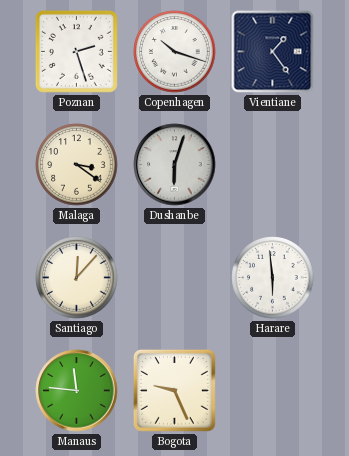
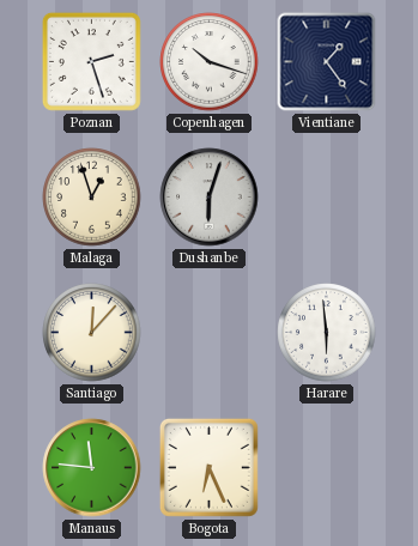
Malaga: 3:21 -> 12:57
Bogota: 9:26 -> 6:26
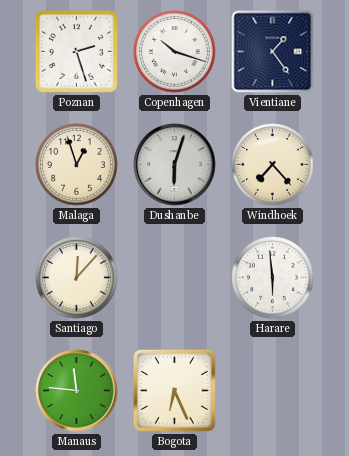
Windhoek: none -> 7:23
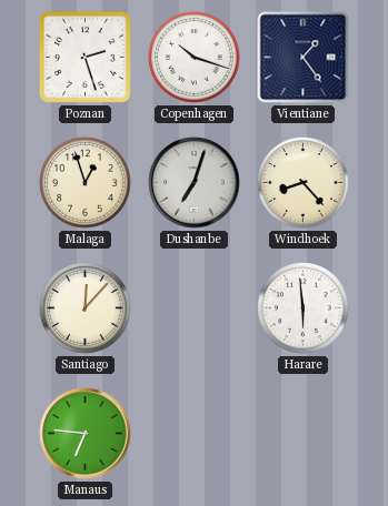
Dushanbe: 6:03 -> 7:03
Windhoek: 7:23 -> 8:23
Manaus: 11:46 -> 6:46
Bogota: 6:26 -> none
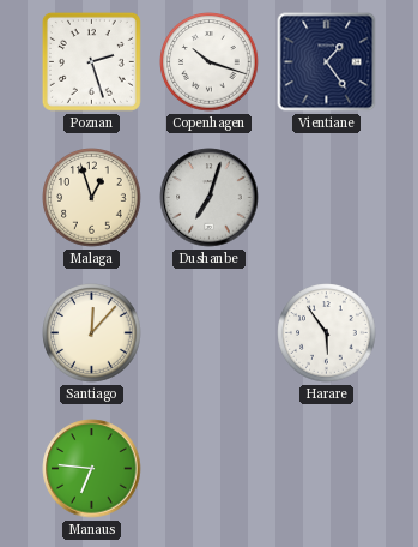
Windhoek: 8:23 -> none
Harare: 5:59 -> 5:54
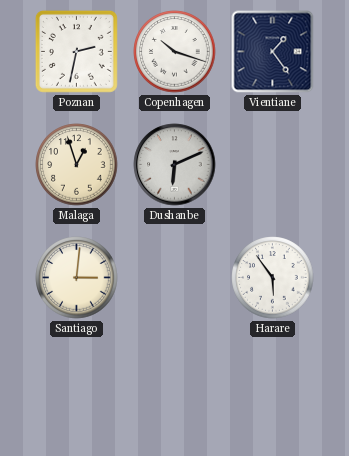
Poznan: 2:27 -> 2:32
Dushanbe: 7:03 -> 6:11
Santiago: 12:07 -> 3:01
Manaus: 6:46 -> none
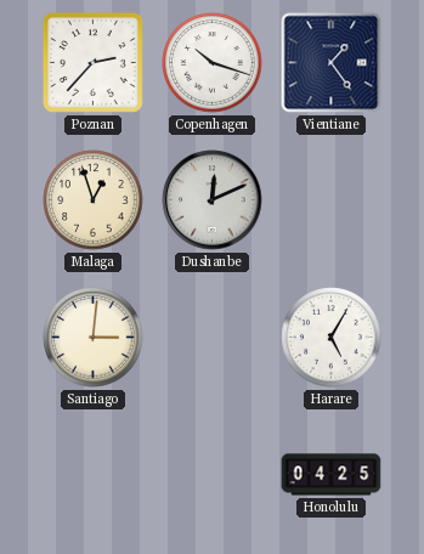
Poznan: 2:32 -> 2:37
Dushanbe: 6:11 -> 12:11
Harare: 5:54 -> 5:05
Honolulu: none -> 04:25
